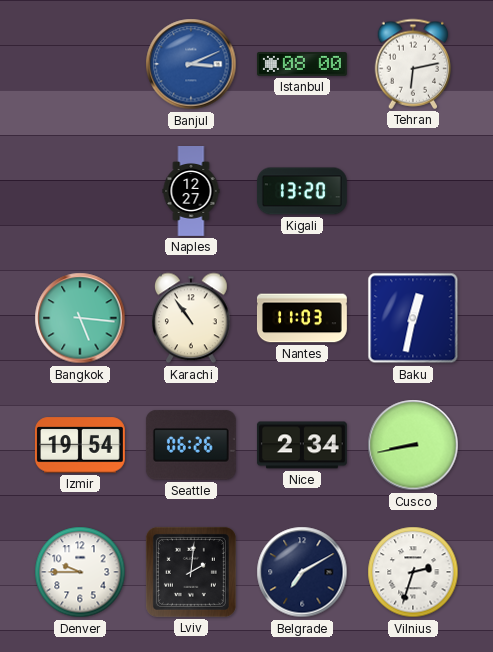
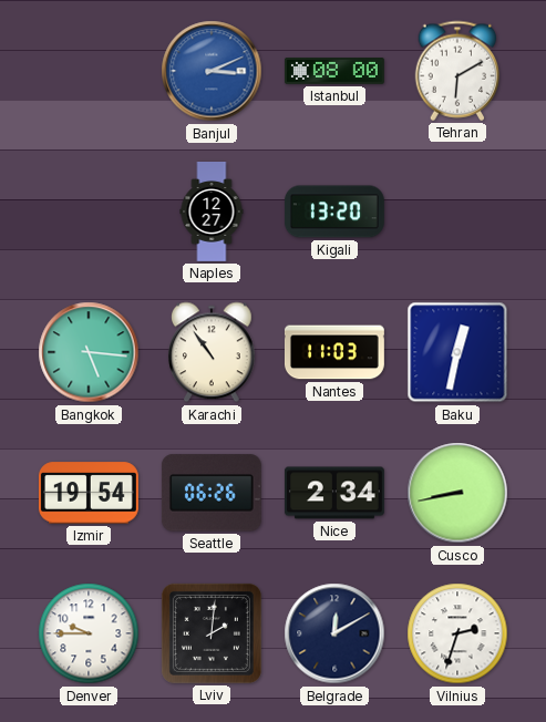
Tehran: 6:13 -> 6:10
Belgrade: 7:10 -> 12:10
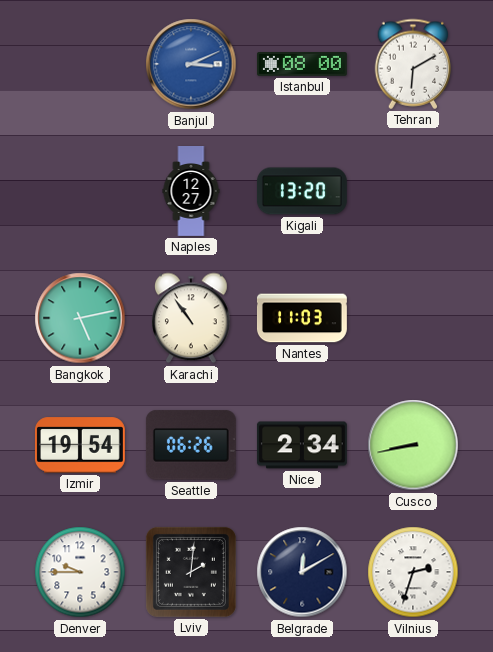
Bangkok: 5:16 -> 5:13
Baku: 12:32 -> none
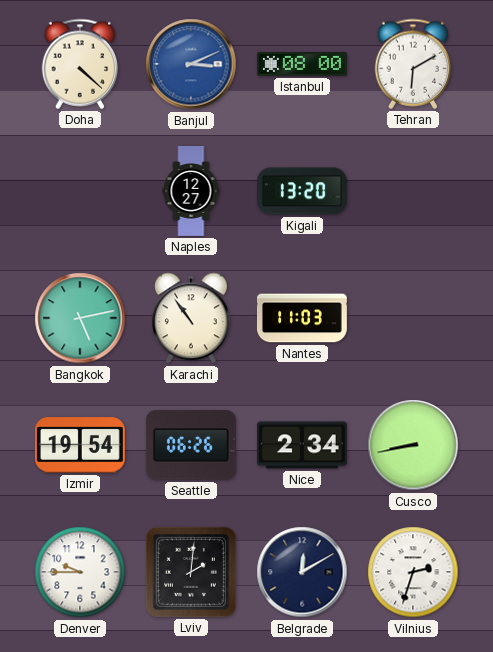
Doha: none -> 4:22
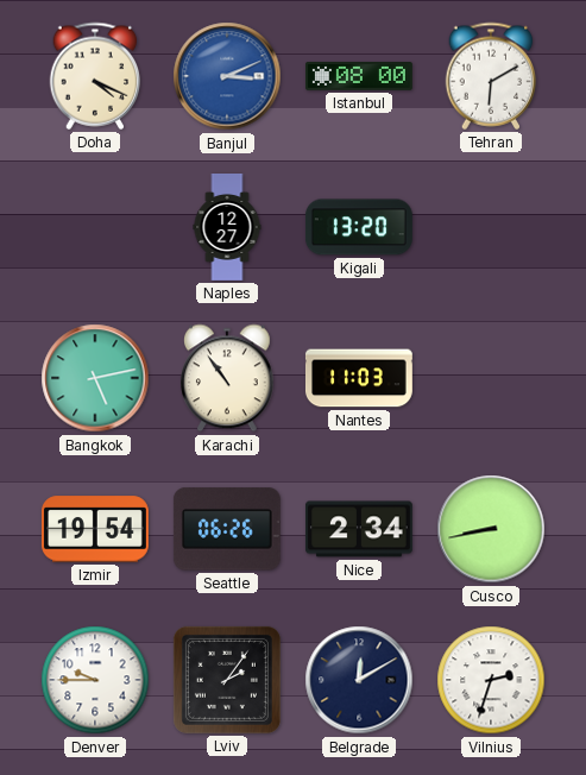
Doha: 4:22 -> 4:19
Lviv: 2:01 -> 2:06
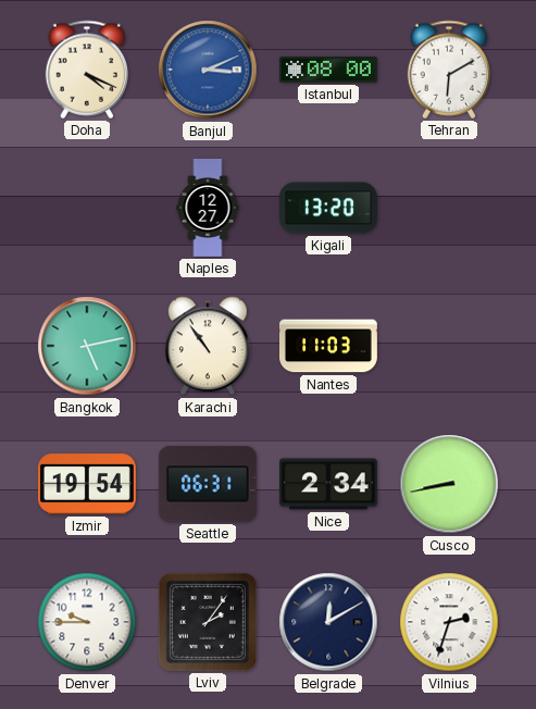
Seattle: 06:26 -> 06:31
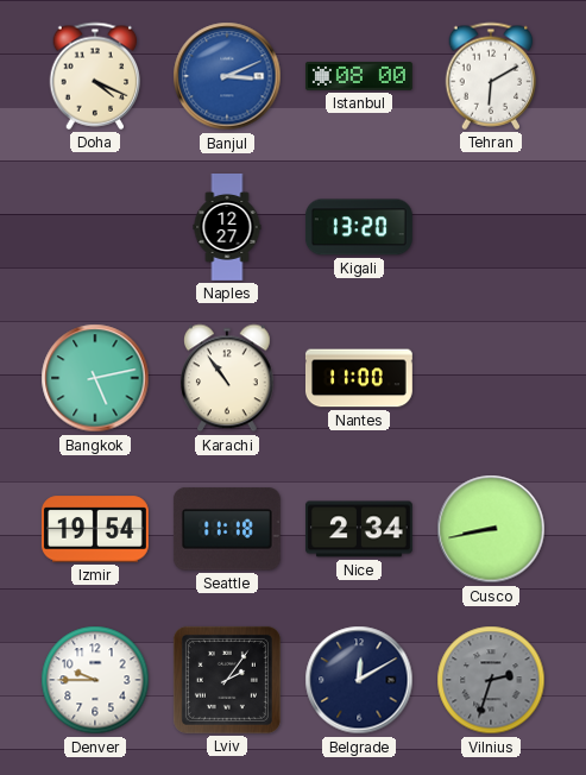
Nantes: 11:03 -> 11:00
Seattle: 06:31 -> 11:18
Vilnius dial: white -> grey
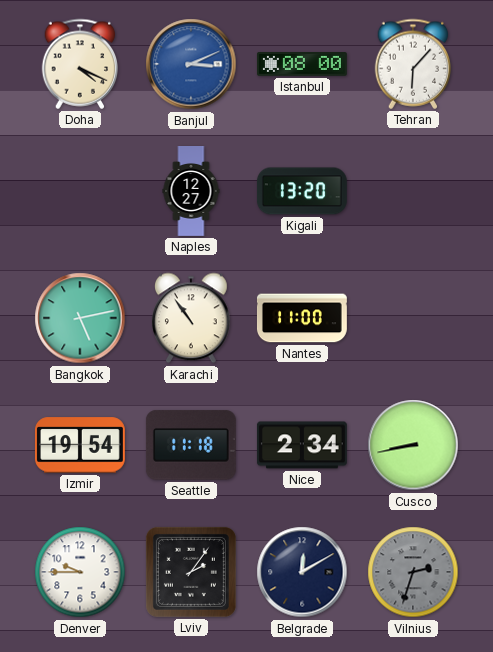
Tehran: 6:10 -> 6:07
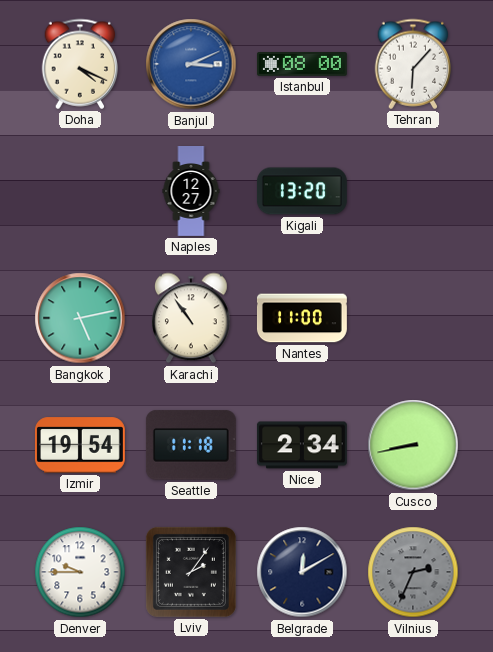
Vilnius: 2:33 -> 2:34
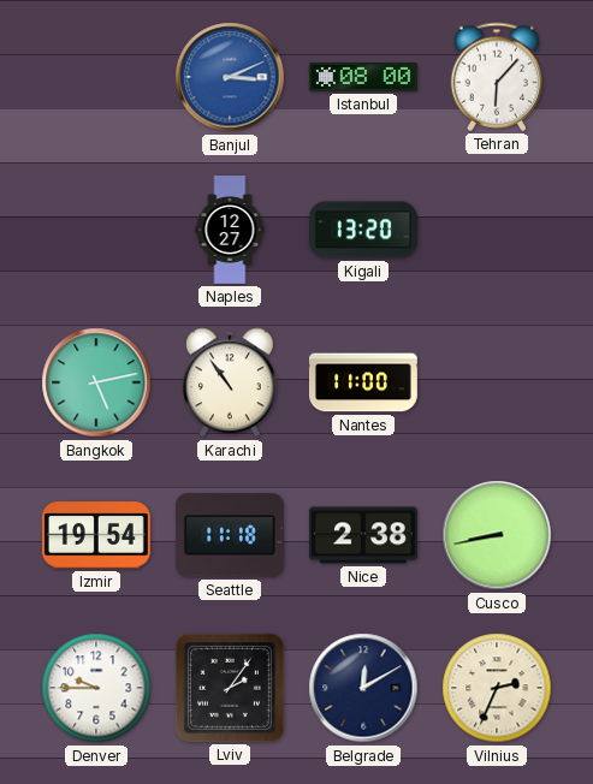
Doha: 4:19 -> none
Nice: 2:34 -> 2:38
Vilnius dial: grey -> cream
